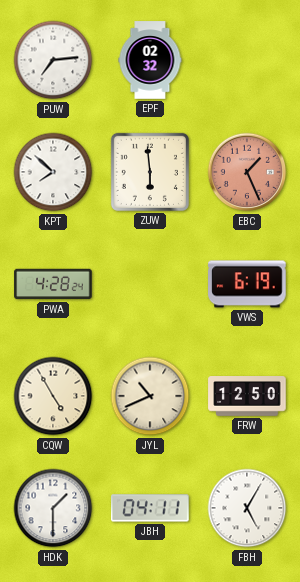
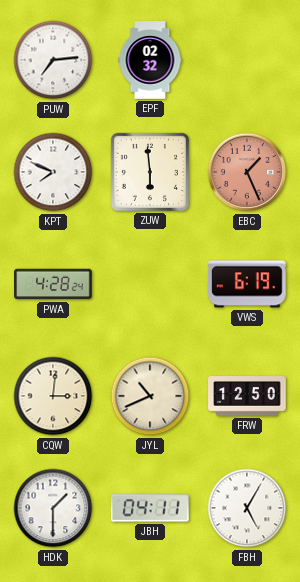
KPT: 7:52 -> 7:49
CQW: 4:55 -> 3:01
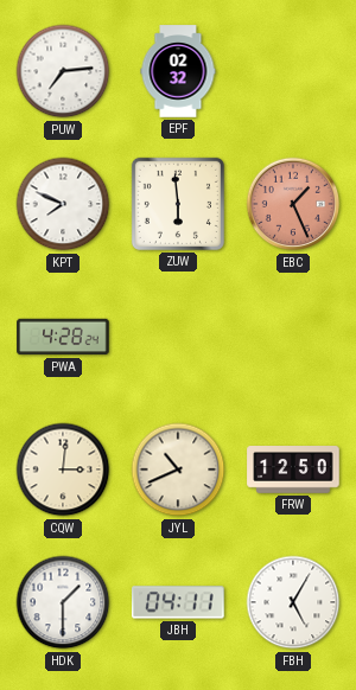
VWS: 6:19 -> none
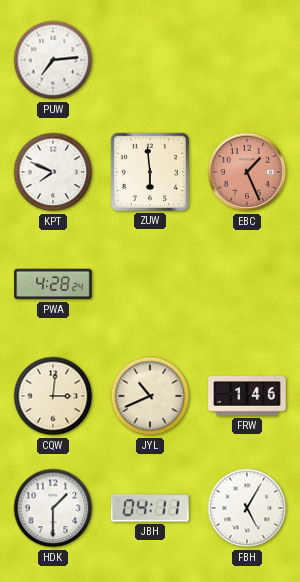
EPF: 02:32 -> none
FRW: 12:50 -> 1:46
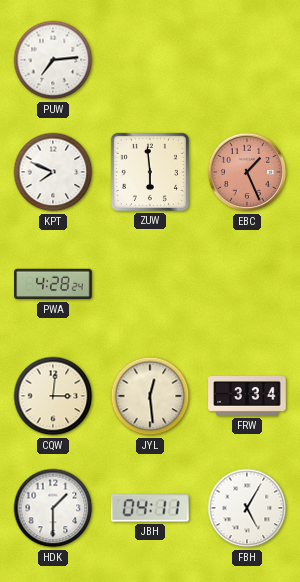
JYL: 10:41 -> 12:29
FRW: 1:46 -> 3:34
